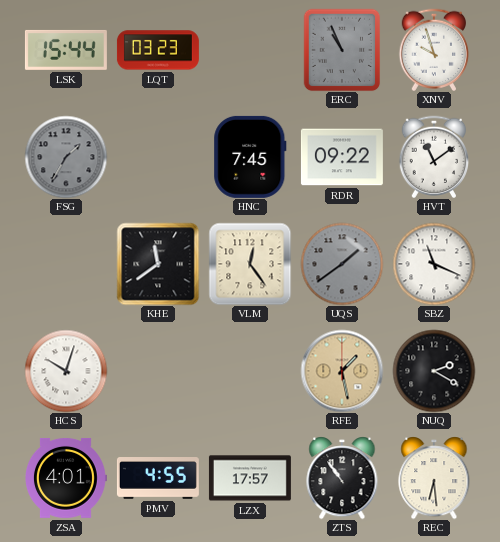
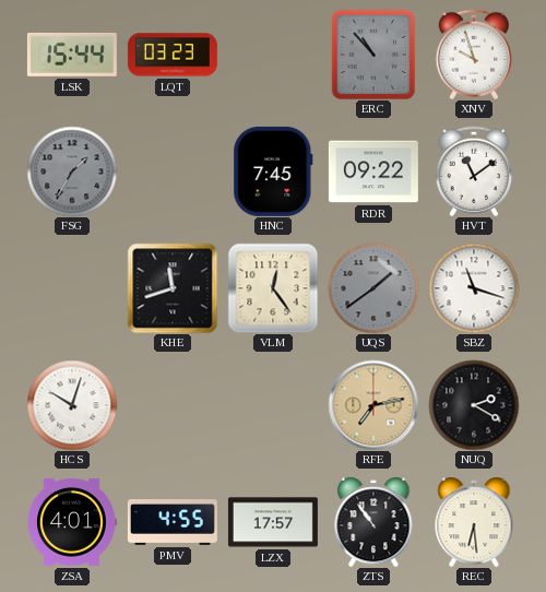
ERC: 10:56 -> 10:53
KHE: 11:39 -> 11:42
SBZ: 11:19 -> 11:18
RFE: 1:28 -> 7:13
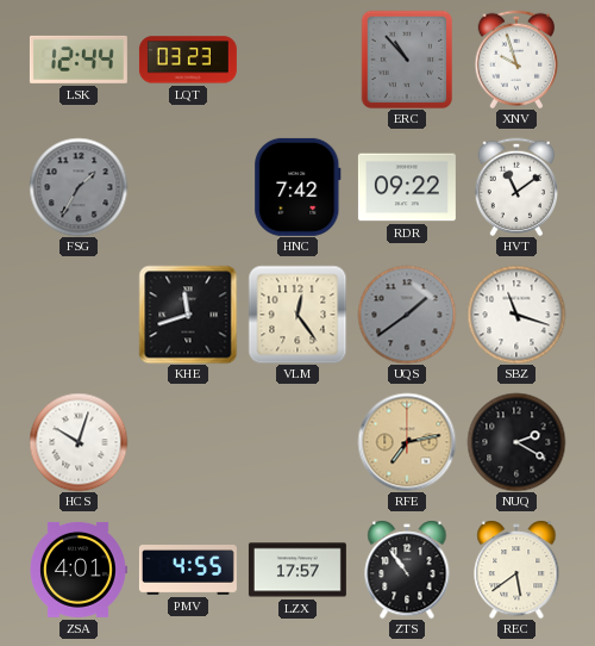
LSK: 15:44 -> 12:44
HNC: 7:45 -> 7:42
REC: 6:29 -> 5:39
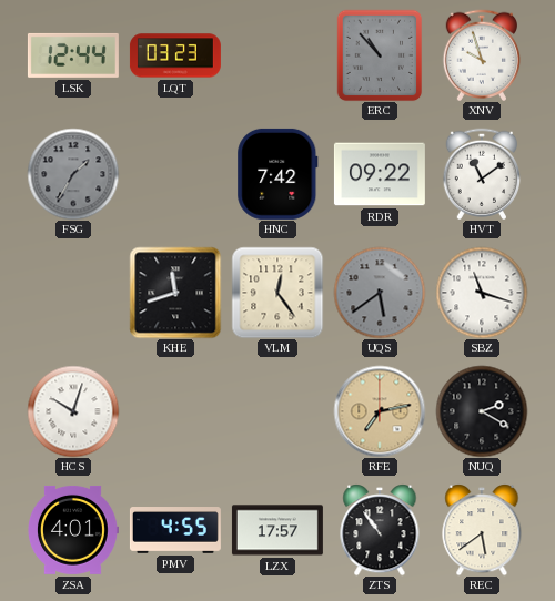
UQS: 1:39 -> 5:39
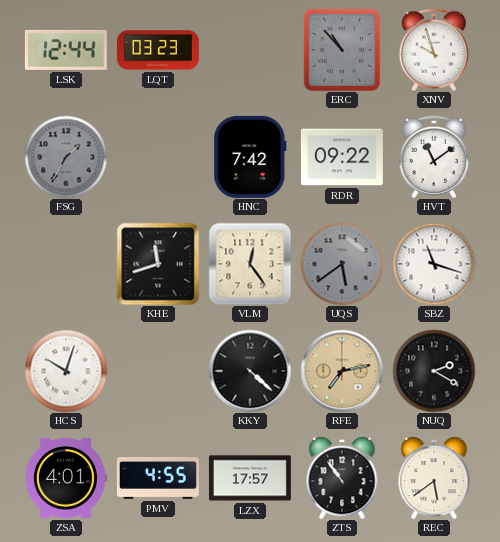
KKY: none -> 4:22
